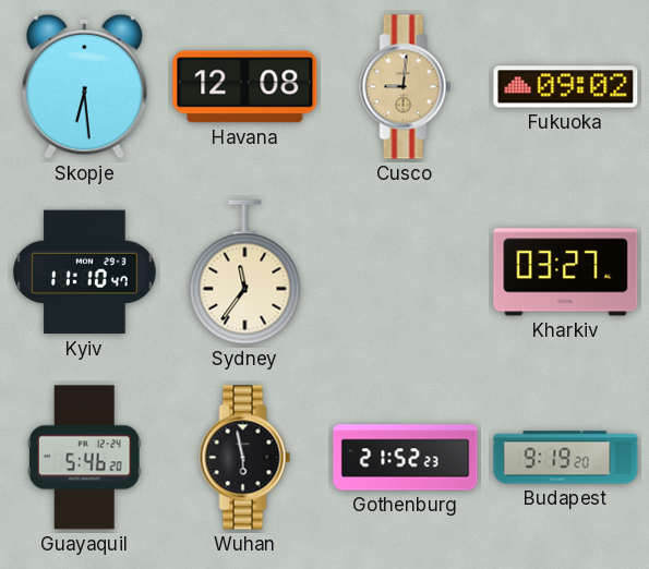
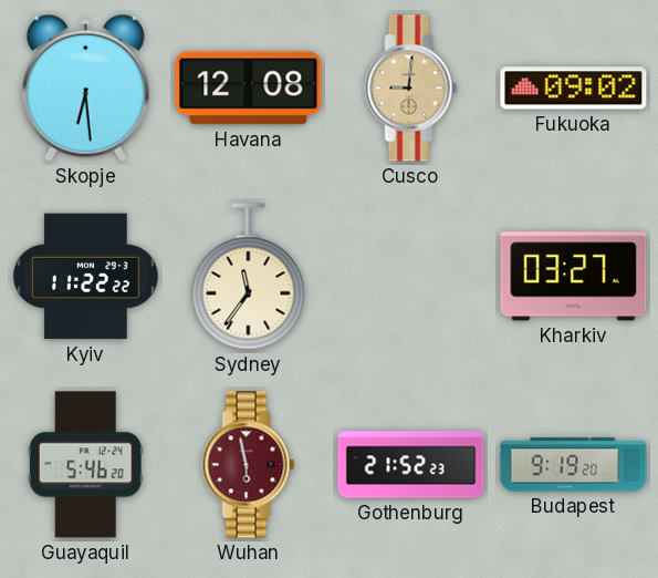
Kyiv: 11:10 -> 11:22
Wuhan dial: black -> burgundy
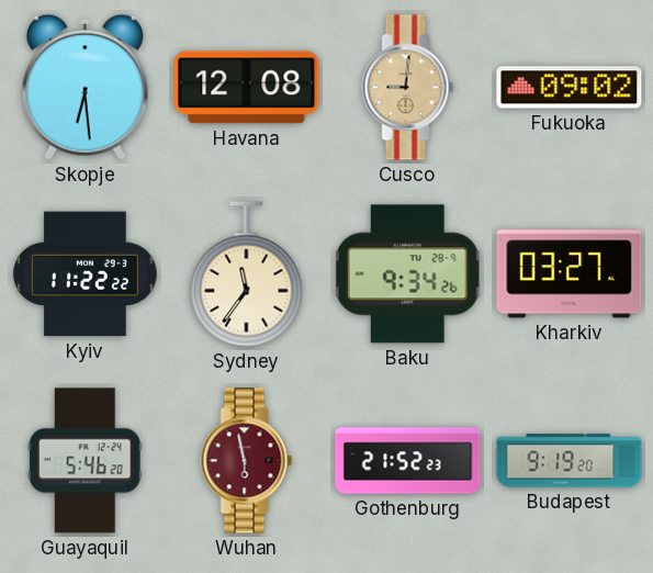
Baku: none -> 9:34
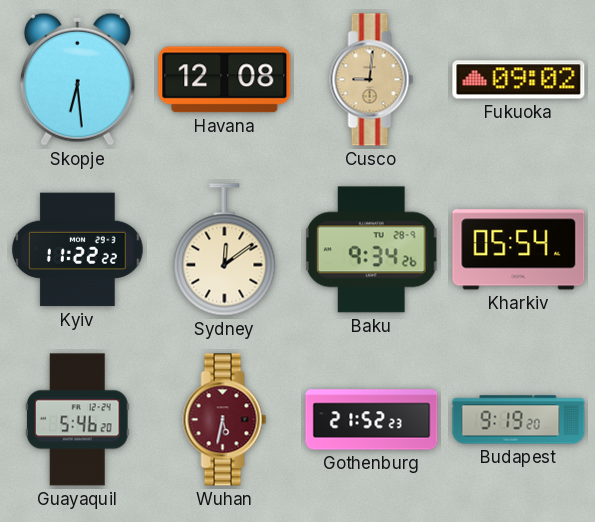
Sydney: 11:36 -> 12:09
Kharkiv: 03:27 -> 05:54
Wuhan: 5:58 -> 5:32
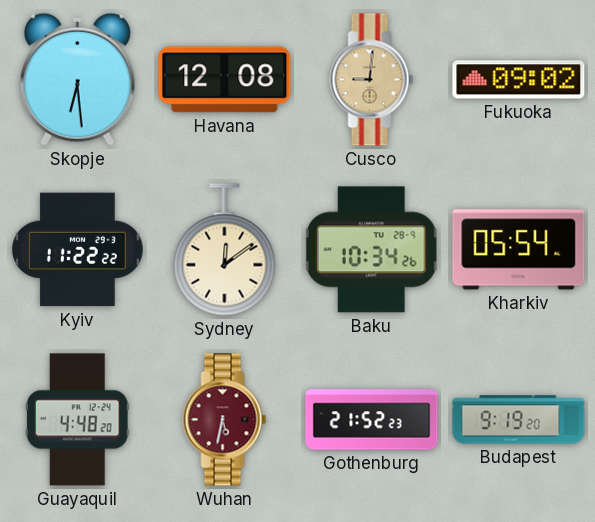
Baku: 9:34 -> 10:34
Guayaquil: 5:46 -> 4:48
